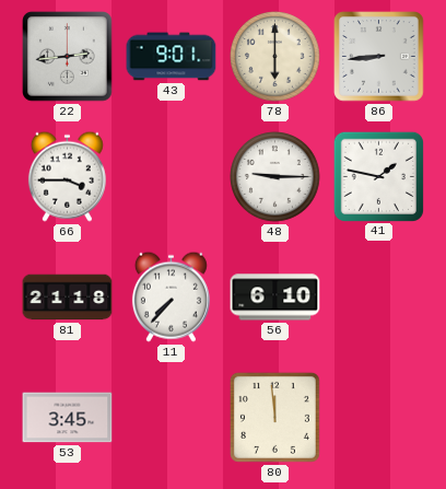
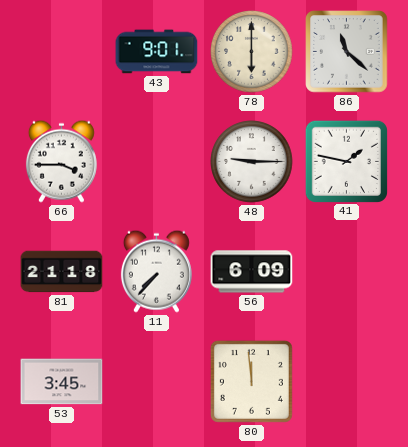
22: 2:44 -> none
86: 8:44 -> 11:22
56: 6:10 -> 6:09
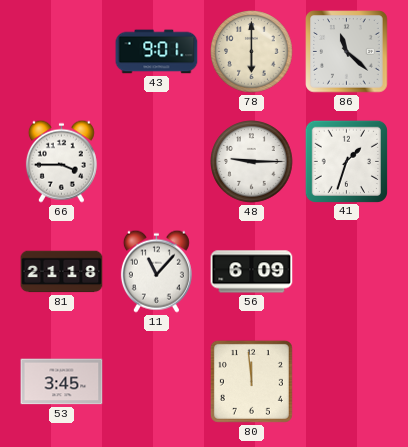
41: 1:47 -> 1:33
11: 7:37 -> 11:07
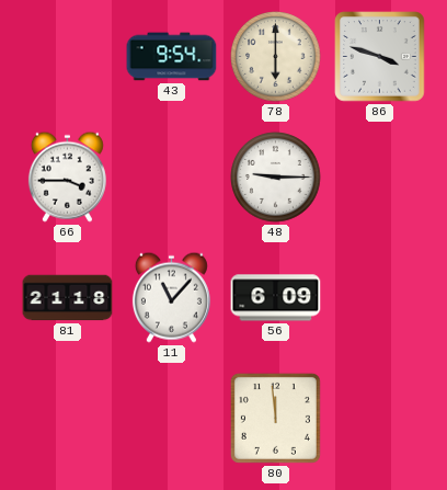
43: 9:01 -> 9:54
86: 11:22 -> 3:48
41: 1:33 -> none
53: 3:45 -> none
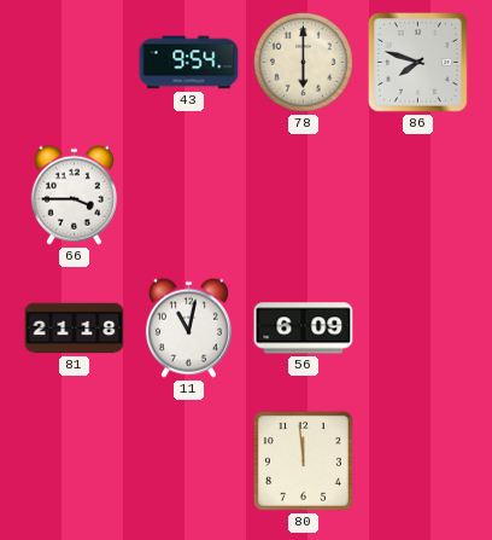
86: 3:48 -> 7:48
48: 9:15 -> none
11: 11:07 -> 11:02
